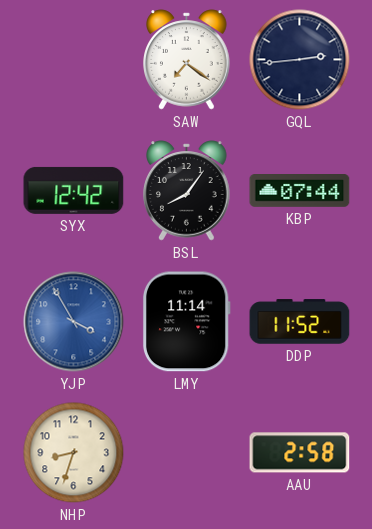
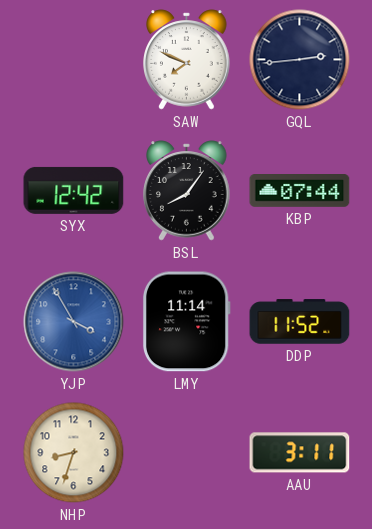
SAW: 7:21 -> 7:49
AAU: 2:58 -> 3:11
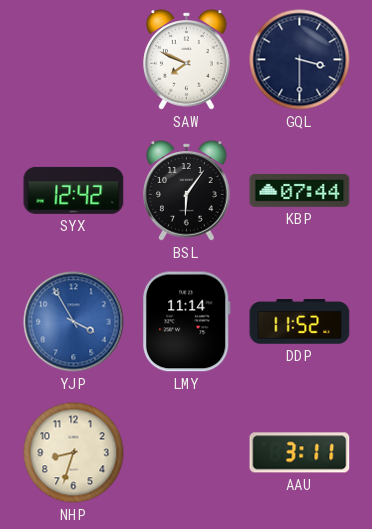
GQL: 2:44 -> 3:30
BSL: 8:06 -> 6:06
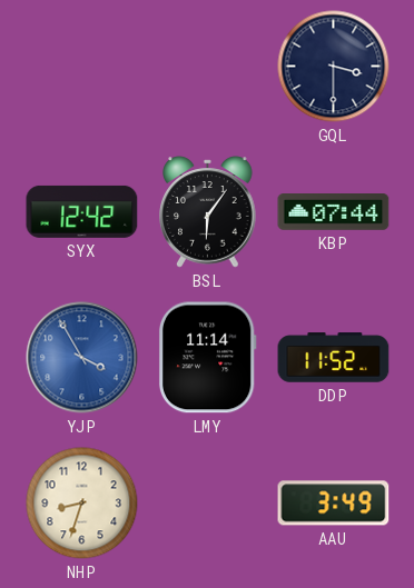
SAW: 7:49 -> none
AAU: 3:11 -> 3:49
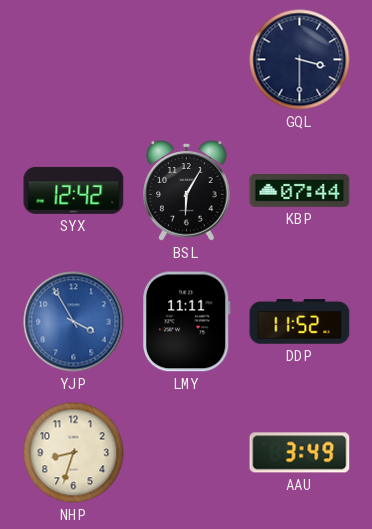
BSL: 6:06 -> 6:05
LMY: 11:14 -> 11:11
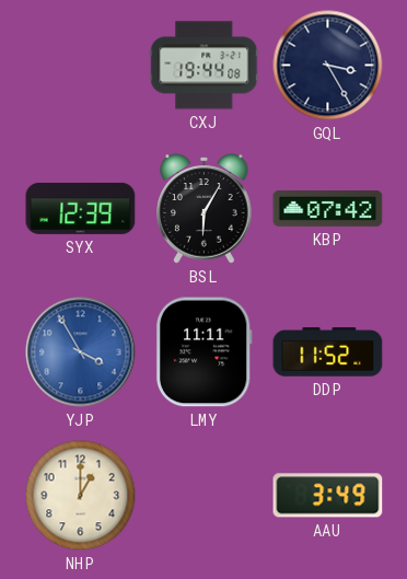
CXJ: none -> 19:44
GQL: 3:30 -> 3:25
SYX: 12:42 -> 12:39
KBP: 07:44 -> 07:42
NHP: 8:33 -> 1:00
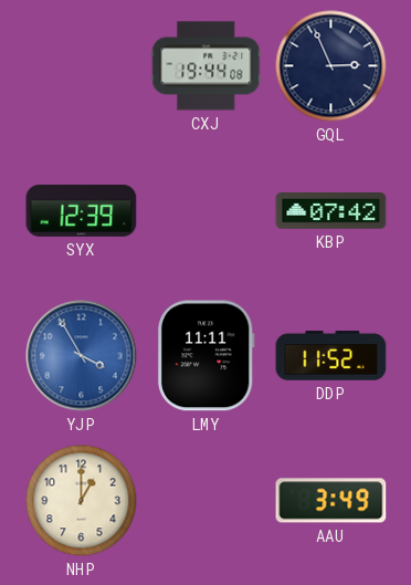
GQL: 3:25 -> 2:56
BSL: 6:05 -> none
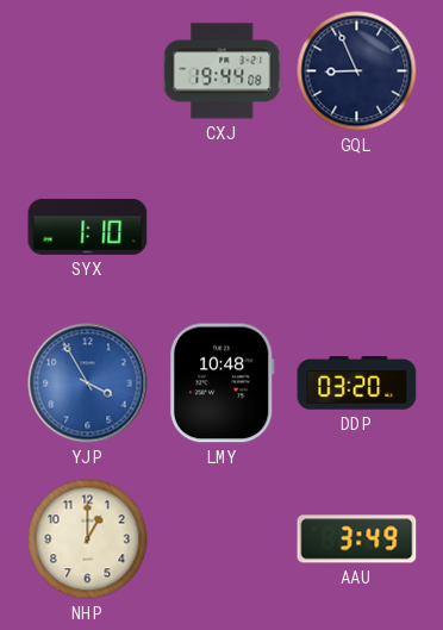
GQL: 2:56 -> 8:56
SYX: 12:39 -> 1:10
KBP: 07:42 -> none
LMY: 11:11 -> 10:48
DDP: 11:52 -> 03:20
